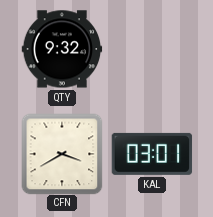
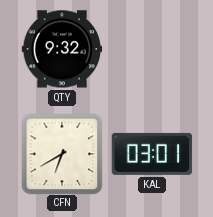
CFN: 3:40 -> 6:40
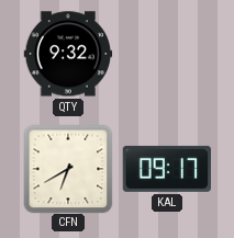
KAL: 03:01 -> 09:17
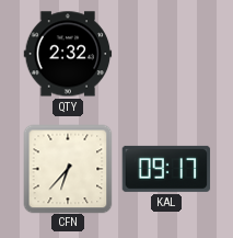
QTY: 9:32 -> 2:32
CFN: 6:40 -> 6:37
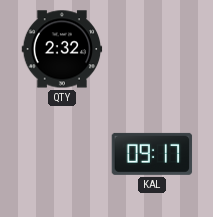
CFN: 6:37 -> none
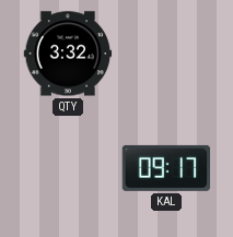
QTY: 2:32 -> 3:32
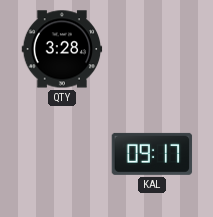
QTY: 3:32 -> 3:28
